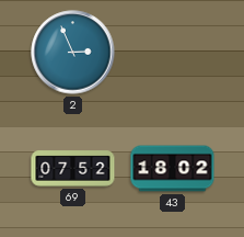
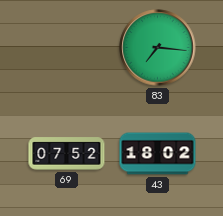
2: 2:56 -> none
83: none -> 7:16
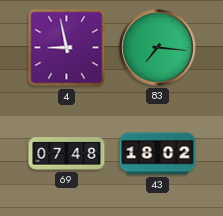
4: none -> 8:58
69: 07:52 -> 07:48
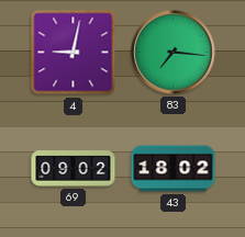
4: 8:58 -> 9:02
69: 07:48 -> 09:02
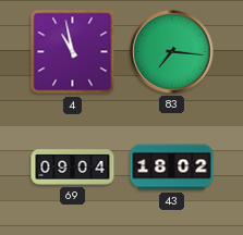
4: 9:02 -> 10:58
69: 09:02 -> 09:04
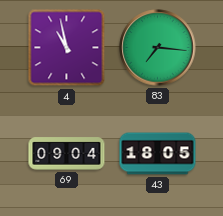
43: 18:02 -> 18:05
